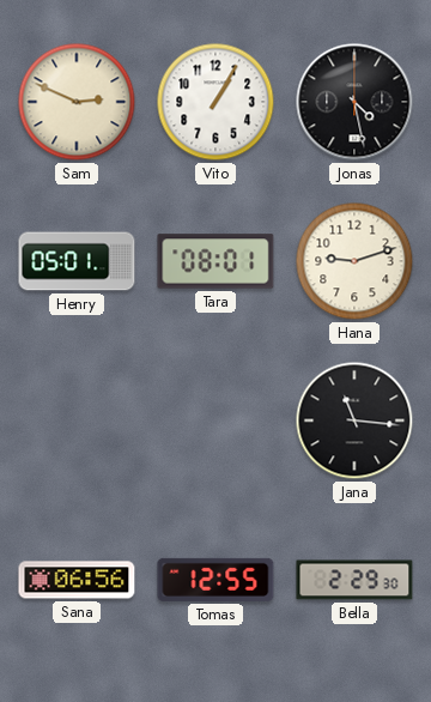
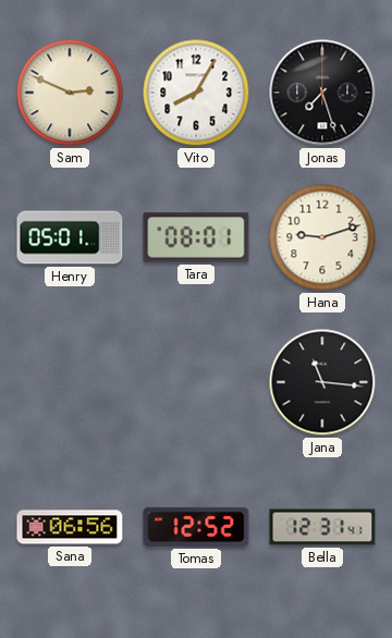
Vito: 1:05 -> 8:05
Jonas: 4:28 -> 7:27
Tomas: 12:55 -> 12:52
Bella: 2:29 -> 12:31
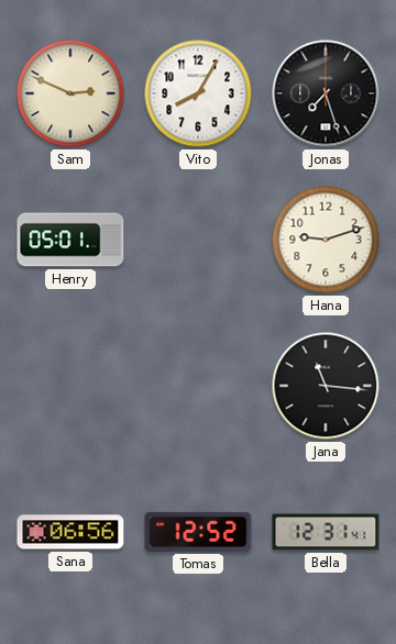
Tara: 08:01 -> none
